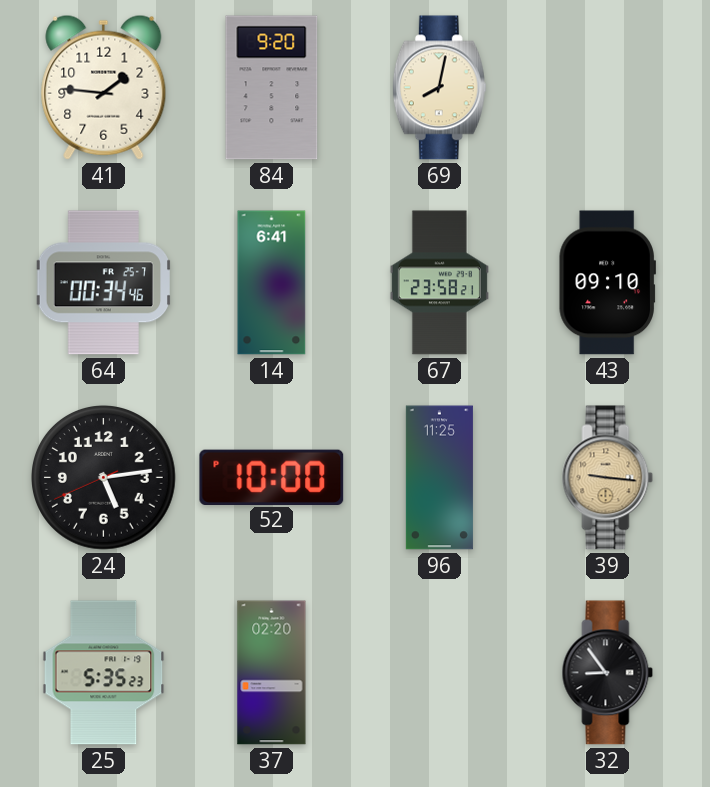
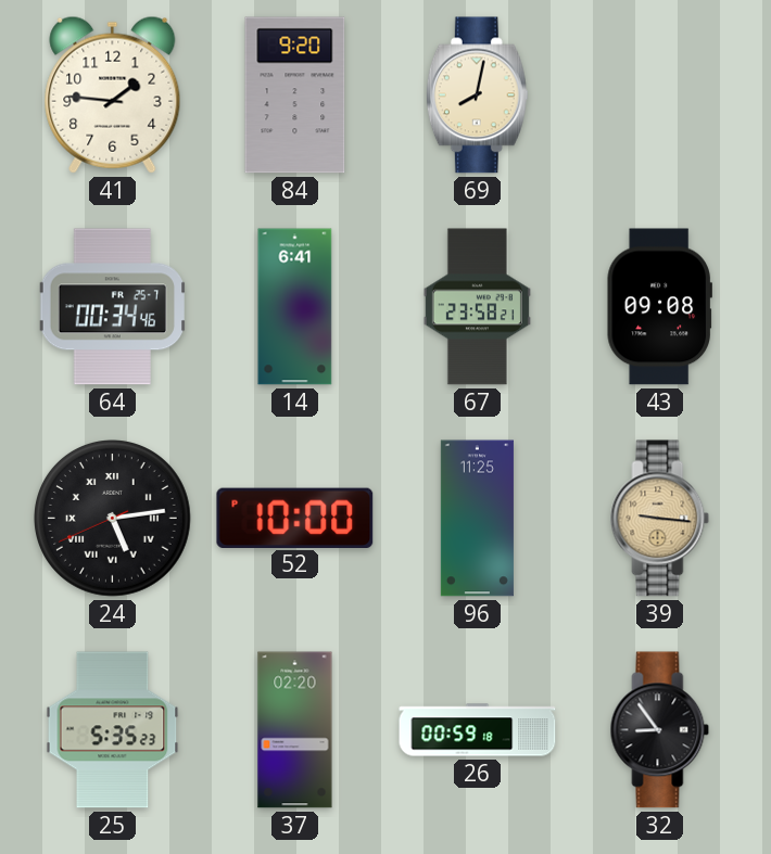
43: 09:10 -> 09:08
24 numerals: Arabic -> Roman
26: none -> 00:59
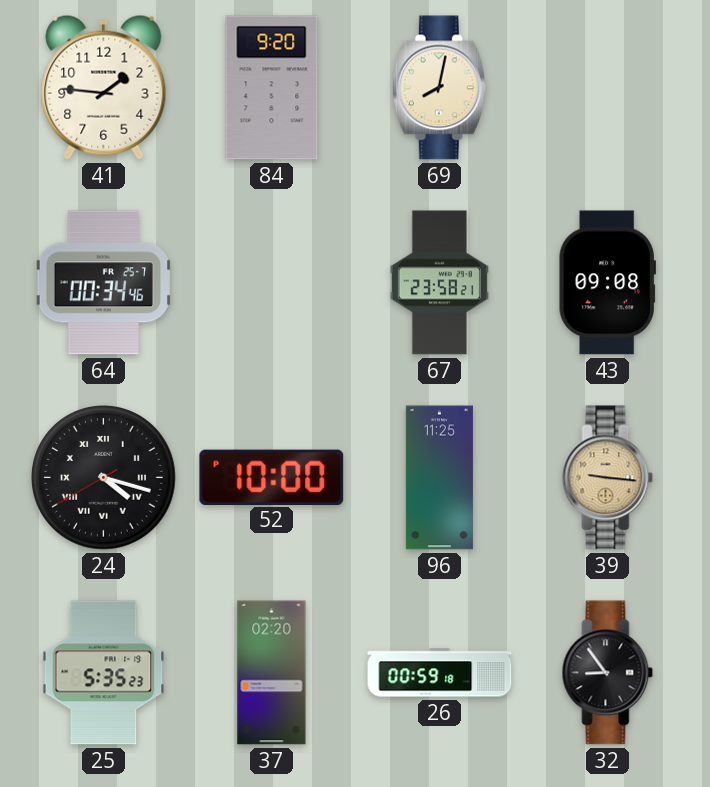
14: 6:41 -> none
24: 5:13 -> 4:17
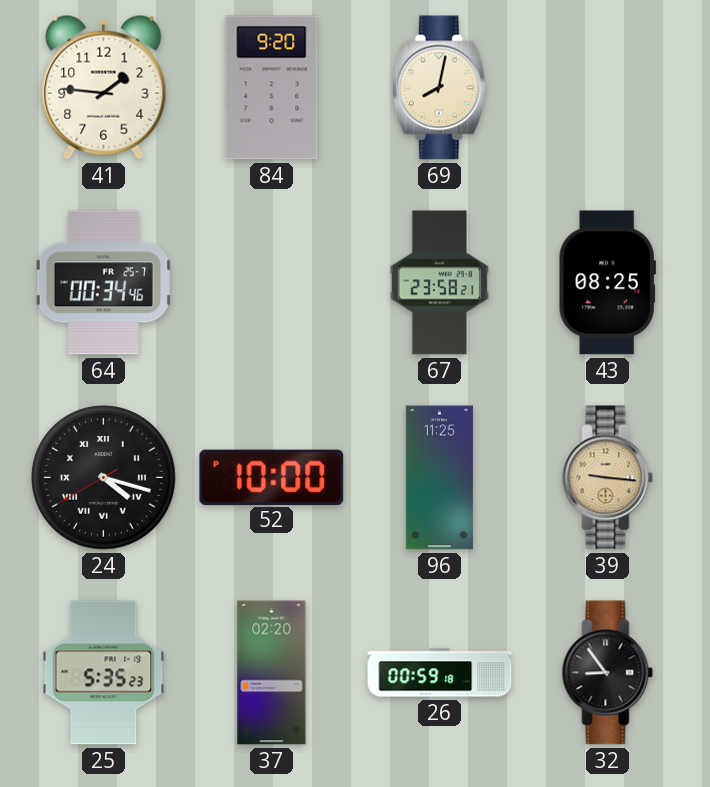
43: 09:08 -> 08:25
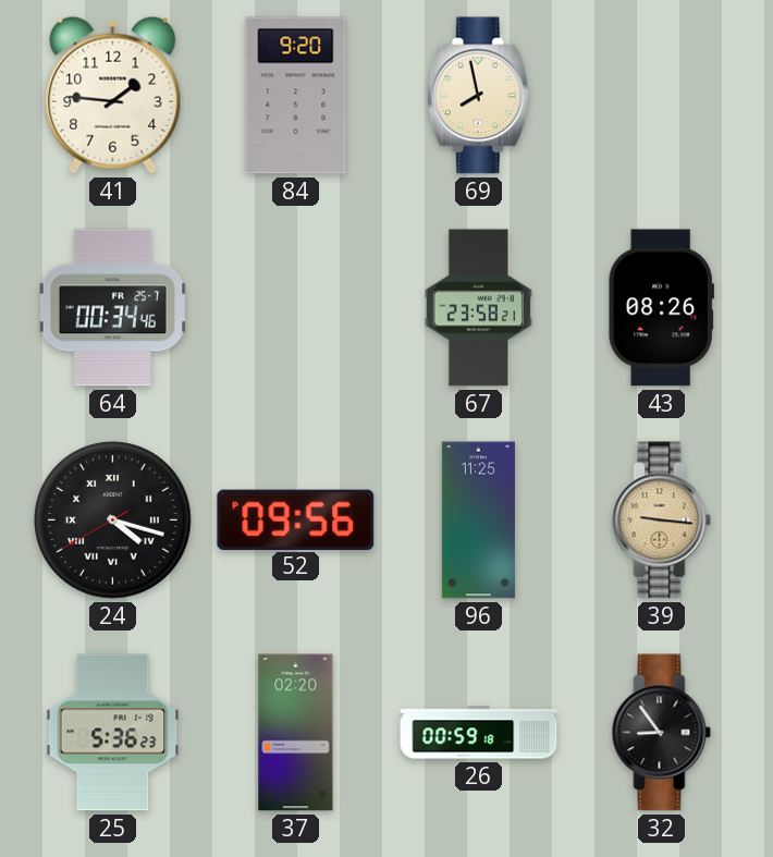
69: 8:02 -> 7:58
43: 08:25 -> 08:26
52: 10:00 -> 09:56
25: 5:35 -> 5:36
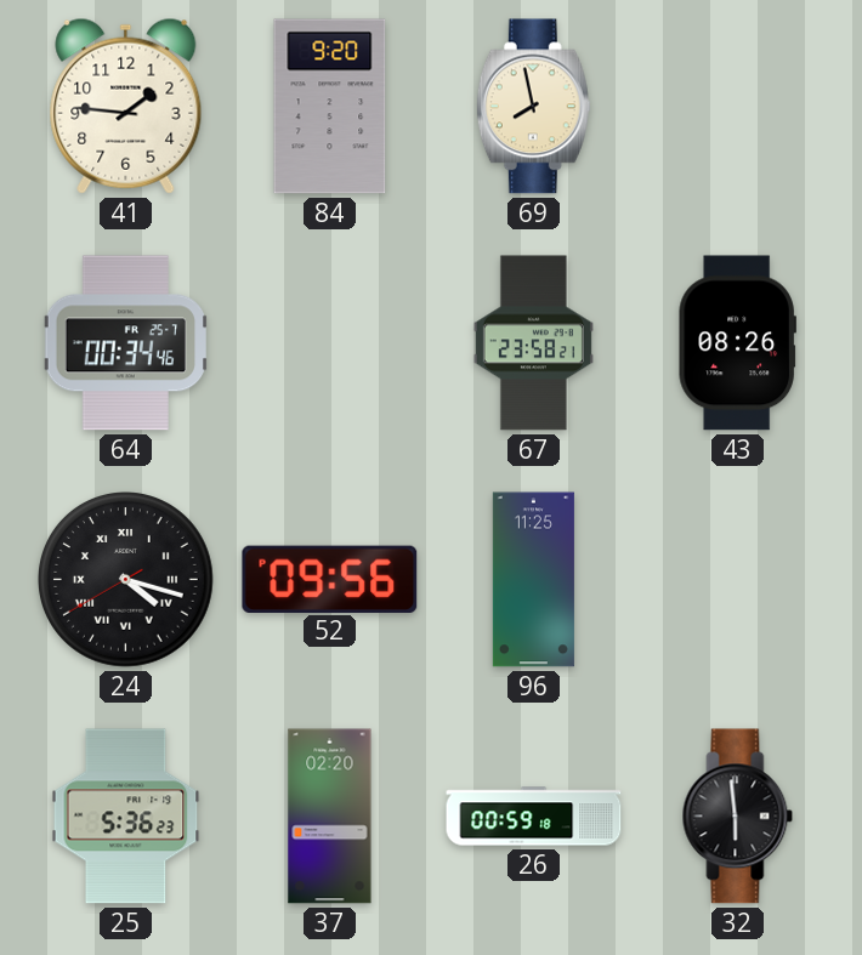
39: 9:16 -> none
32: 8:54 -> 5:59
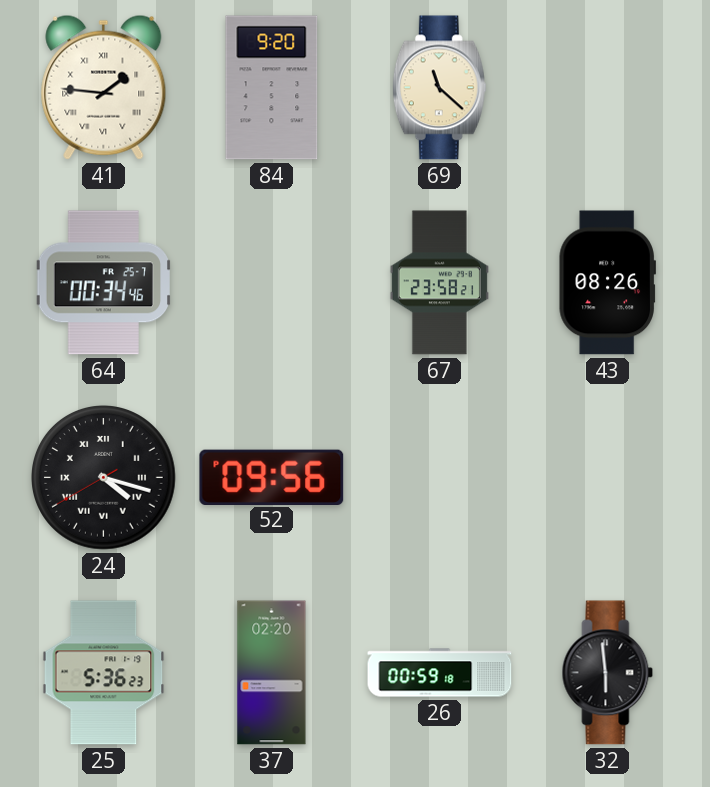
41 numerals: Arabic -> Roman
69: 7:58 -> 11:22
96: 11:25 -> none
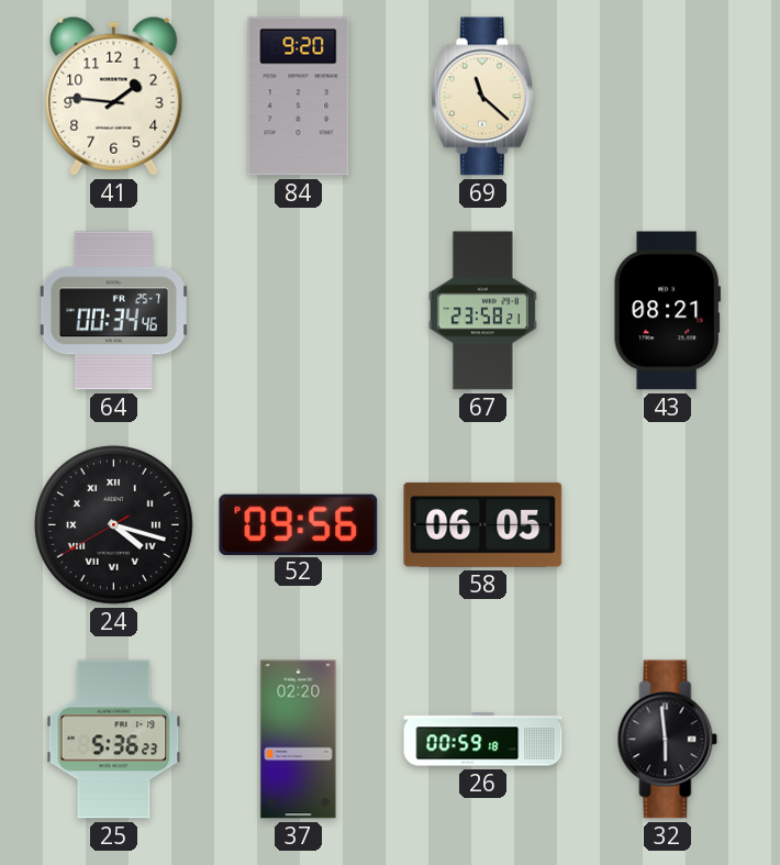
41 numerals: Roman -> Arabic
43: 08:26 -> 08:21
58: none -> 06:05
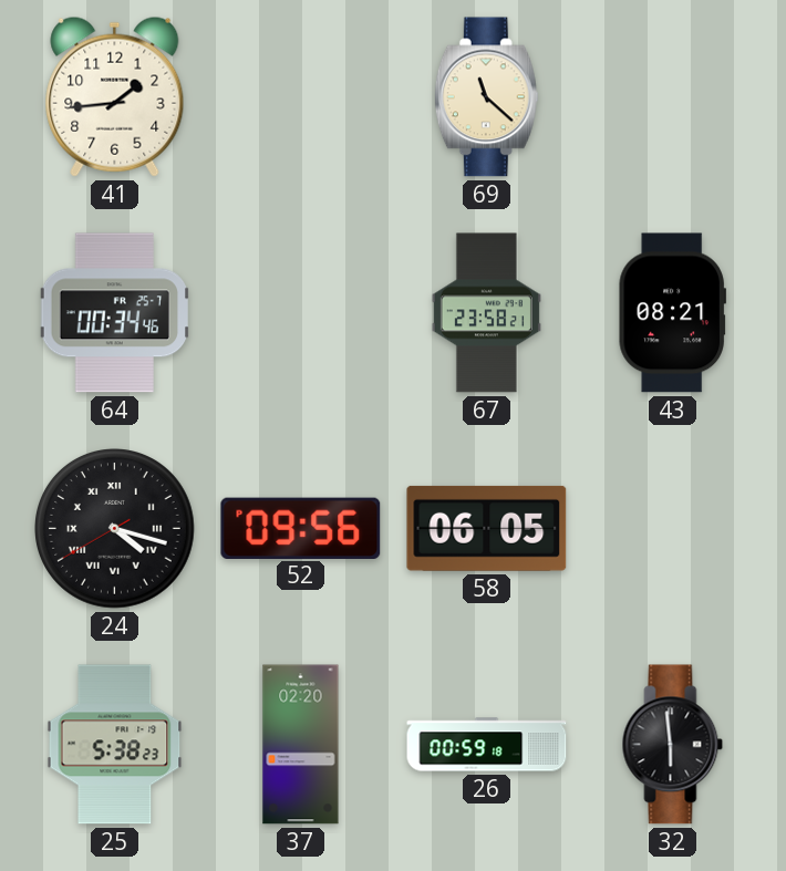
41: 1:46 -> 1:44
84: 9:20 -> none
25: 5:36 -> 5:38
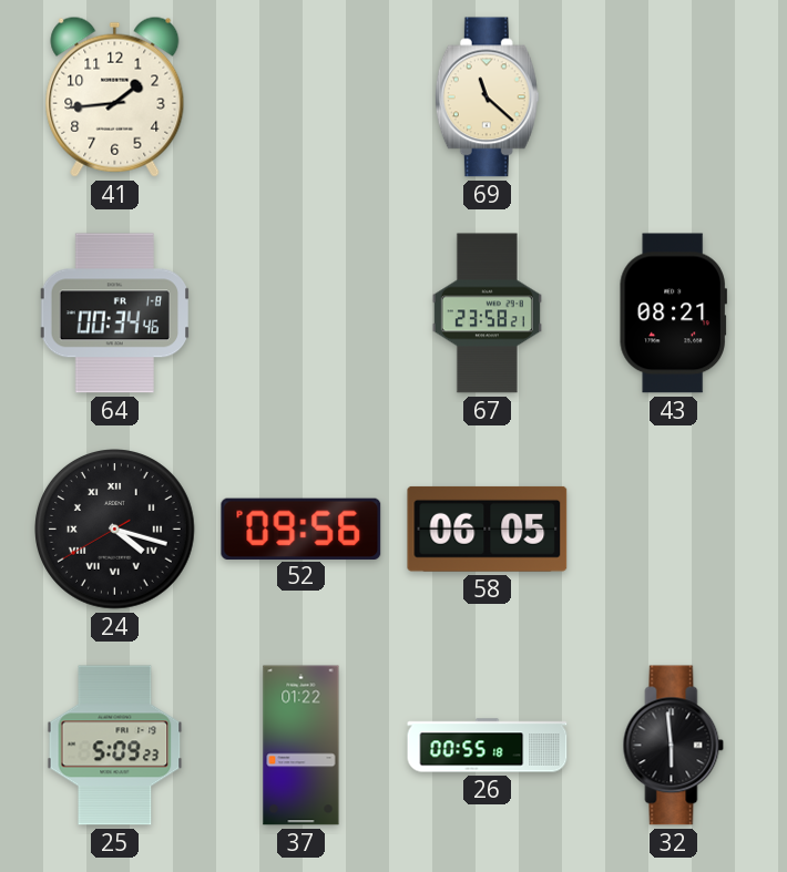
64 date: FR 25-7 -> FR 1-8
25: 5:38 -> 5:09
37: 02:20 -> 01:22
26: 00:59 -> 00:55
